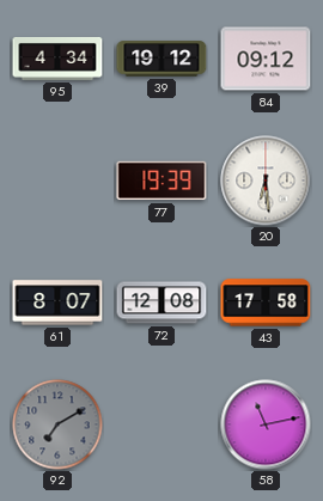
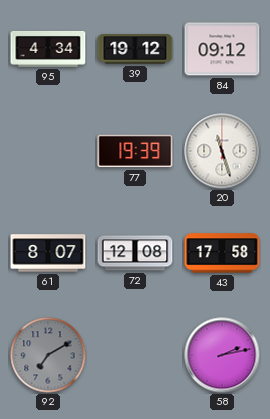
20: 6:29 -> 11:27
58: 11:13 -> 2:13
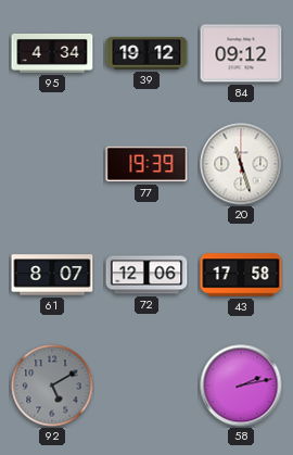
72: 12:08 -> 12:06
92: 7:10 -> 5:10
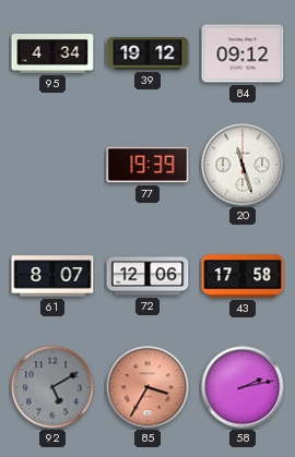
85: none -> 3:35
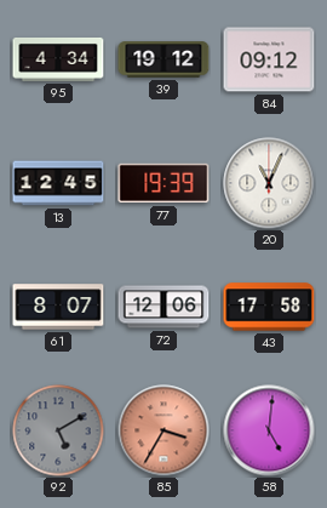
13: none -> 12:45
20: 11:27 -> 11:04
58: 2:13 -> 5:01
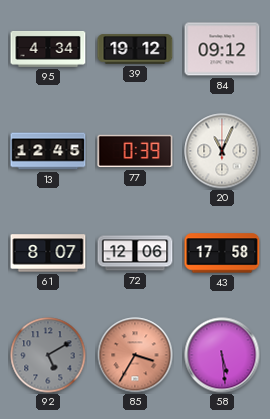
77: 19:39 -> 0:39
58: 5:01 -> 5:29
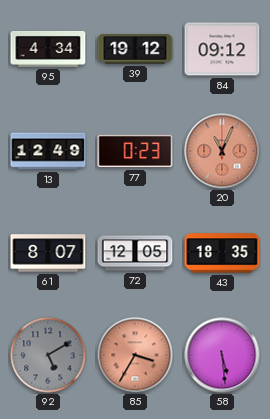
13: 12:45 -> 12:49
77: 0:39 -> 0:23
20 dial: white -> salmon
72: 12:06 -> 12:05
43: 17:58 -> 18:35
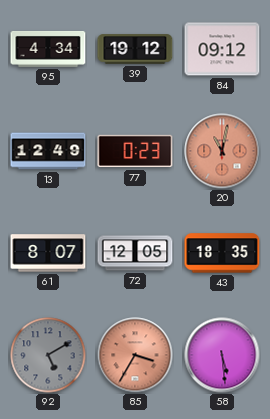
20: 11:04 -> 11:02
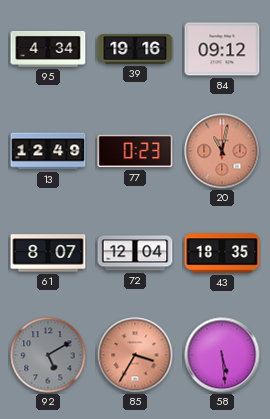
39: 19:12 -> 19:16
72: 12:05 -> 12:04
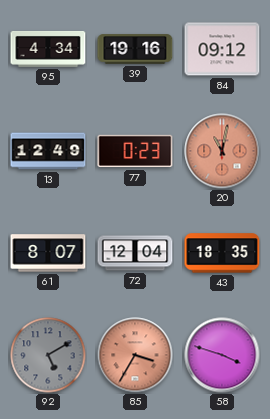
58: 5:29 -> 3:48
